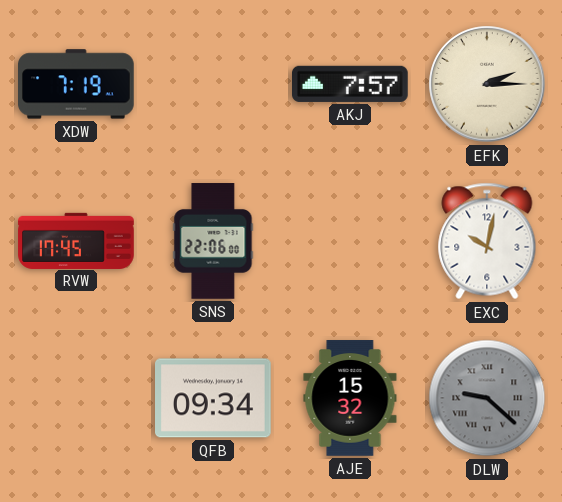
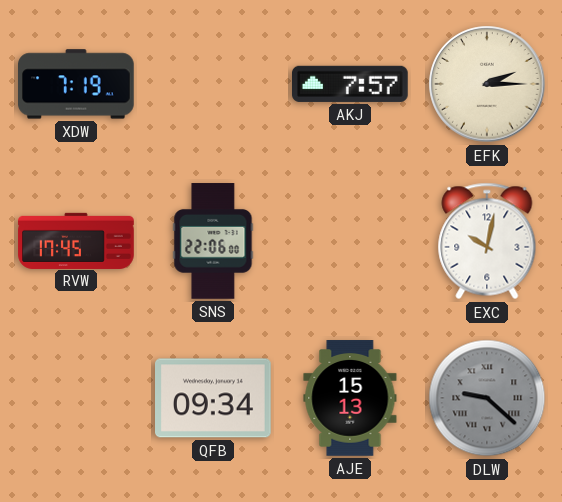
AJE: 15:32 -> 15:13
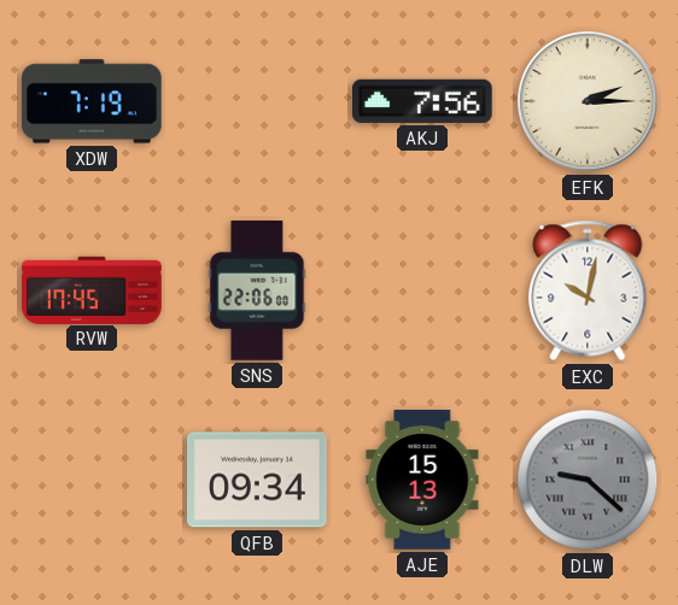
AKJ: 7:57 -> 7:56
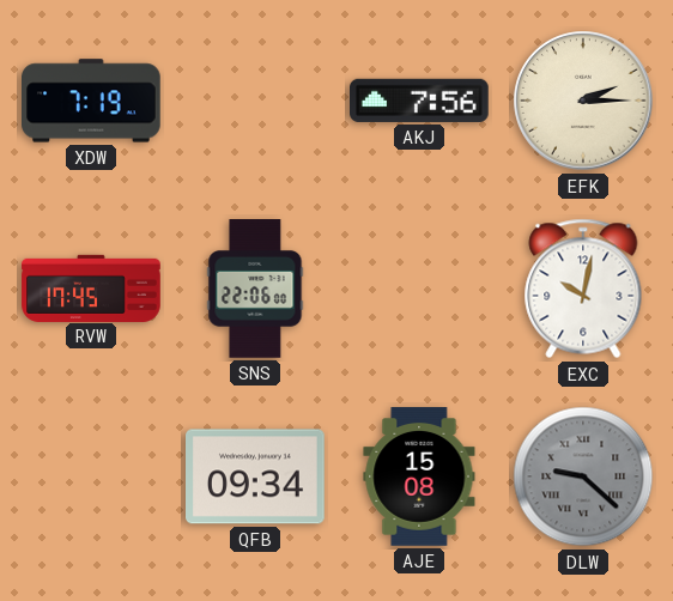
AJE: 15:13 -> 15:08
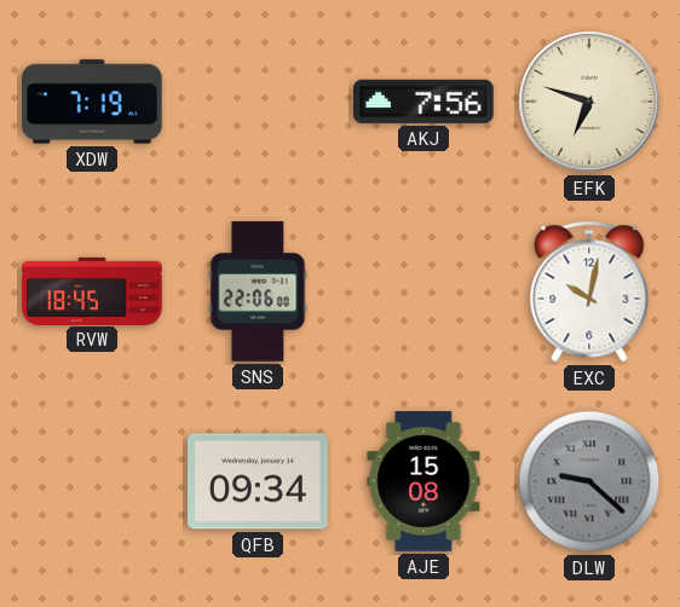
EFK: 2:15 -> 6:48
RVW: 17:45 -> 18:45
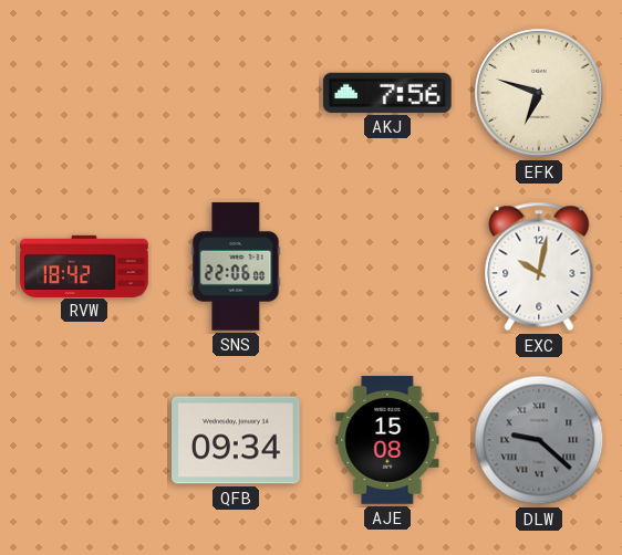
XDW: 7:19 -> none
RVW: 18:45 -> 18:42
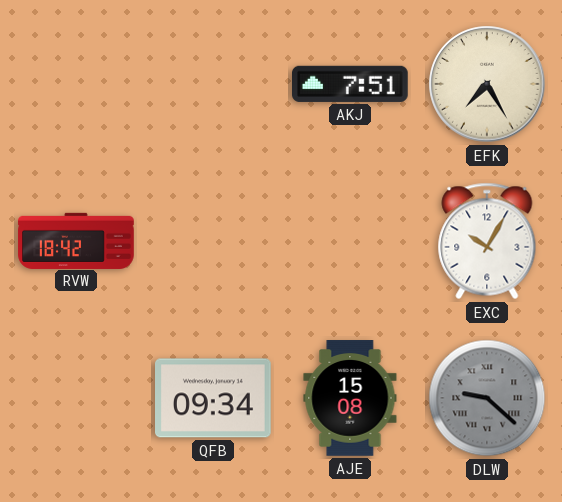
AKJ: 7:56 -> 7:51
EFK: 6:48 -> 7:25
SNS: 22:06 -> none
EXC: 10:02 -> 10:05
